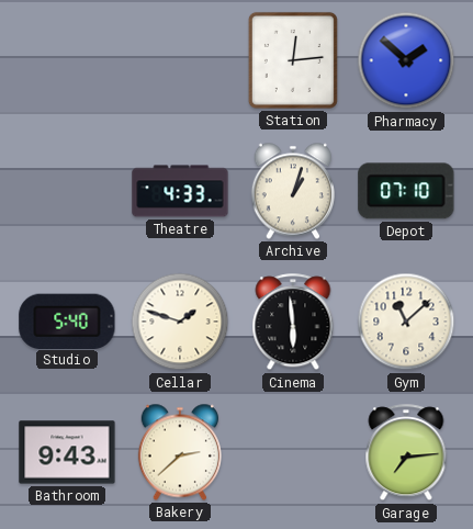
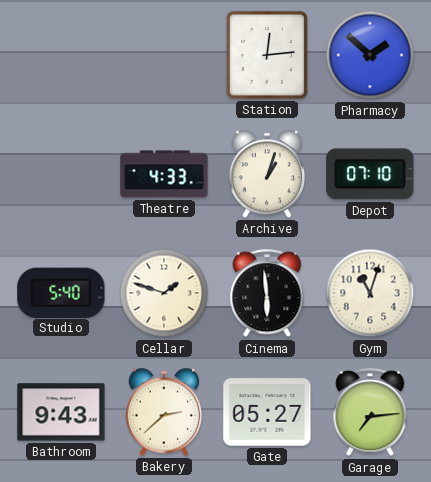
Gym: 11:08 -> 11:03
Gate: none -> 05:27
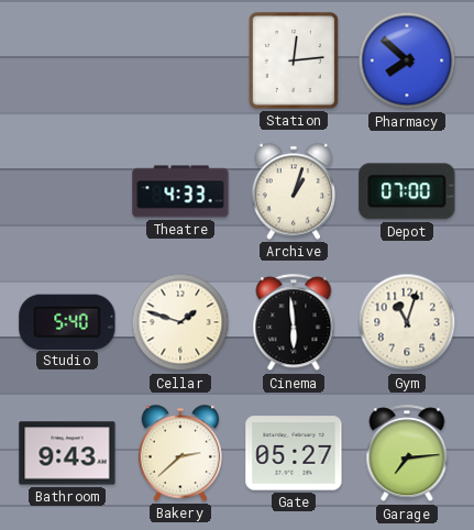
Pharmacy: 1:52 -> 7:52
Depot: 07:10 -> 07:00
